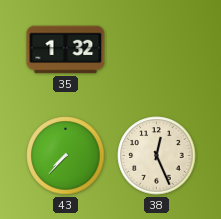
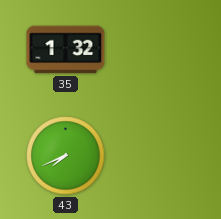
43: 7:37 -> 7:41
38: 12:26 -> none
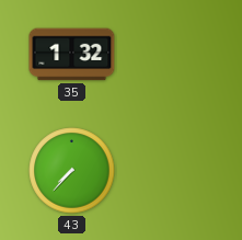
43: 7:41 -> 7:37
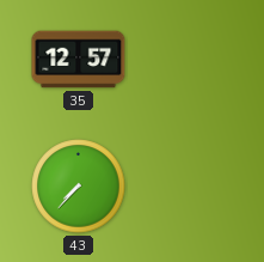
35: 1:32 -> 12:57
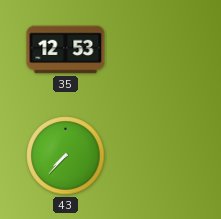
35: 12:57 -> 12:53
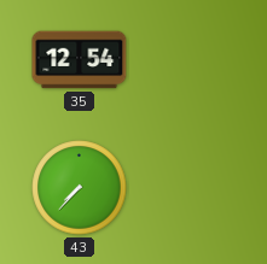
35: 12:53 -> 12:54
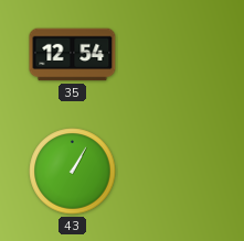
43: 7:37 -> 1:05
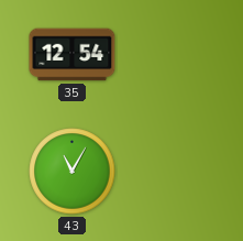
43: 1:05 -> 11:05
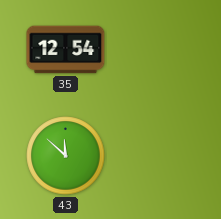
43: 11:05 -> 11:52
